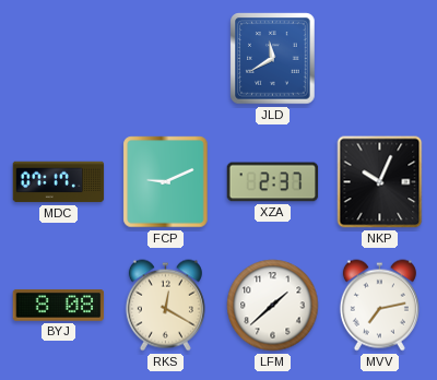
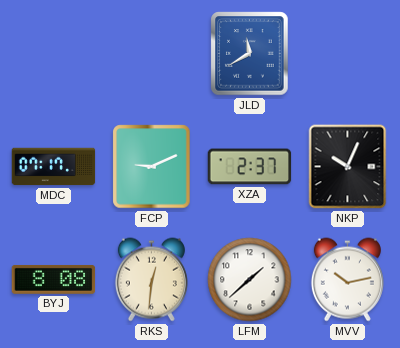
RKS: 12:20 -> 12:31
MVV: 7:13 -> 10:13
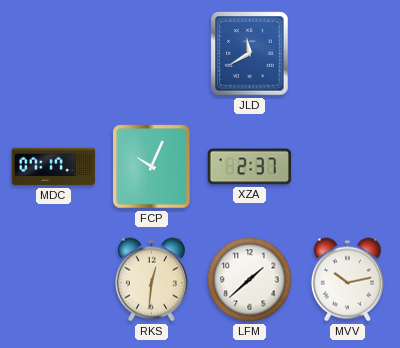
FCP: 9:11 -> 10:04
NKP: 10:04 -> none
BYJ: 8:08 -> none
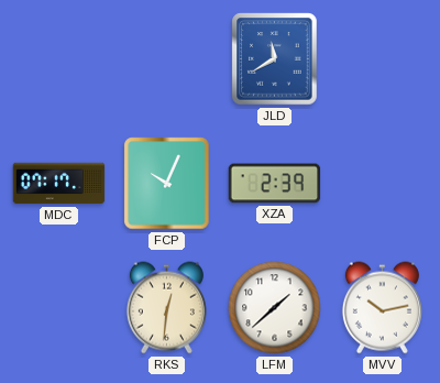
XZA: 2:37 -> 2:39
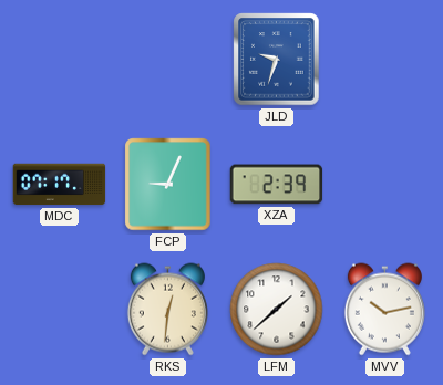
JLD: 11:40 -> 9:33
FCP: 10:04 -> 9:04
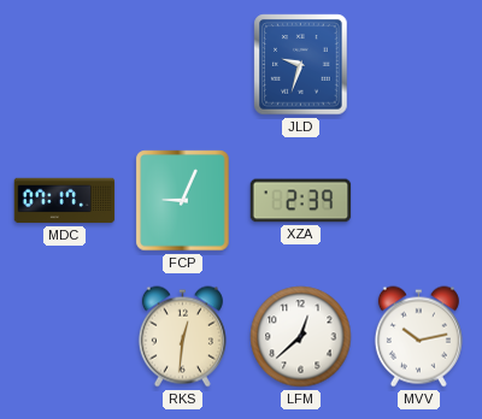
LFM: 1:38 -> 12:38
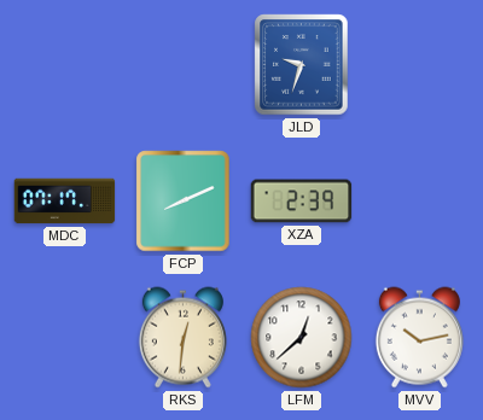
FCP: 9:04 -> 8:11
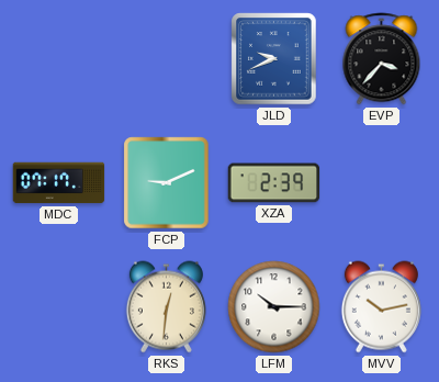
JLD: 9:33 -> 9:41
EVP: none -> 3:37
FCP: 8:11 -> 9:11
LFM: 12:38 -> 10:15
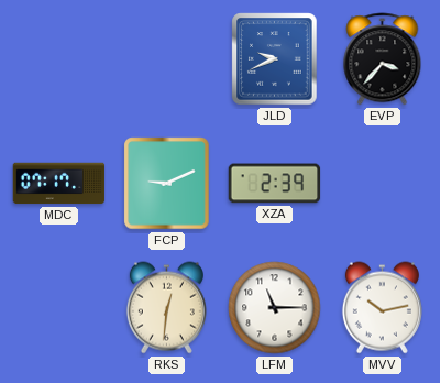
LFM: 10:15 -> 11:15
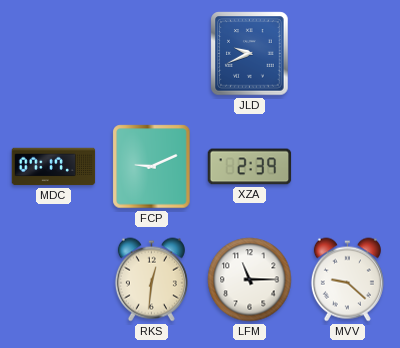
EVP: 3:37 -> none
MVV: 10:13 -> 9:22
